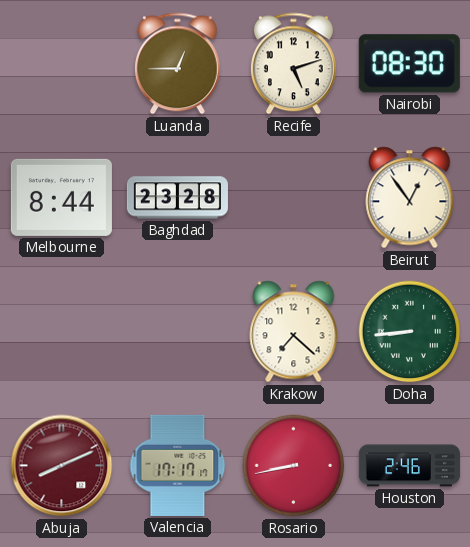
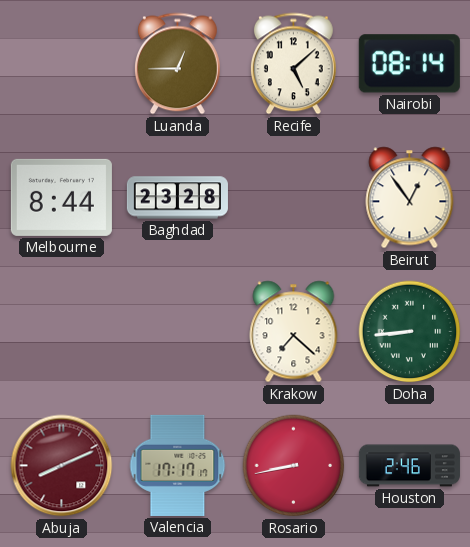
Recife: 5:12 -> 5:08
Nairobi: 08:30 -> 08:14
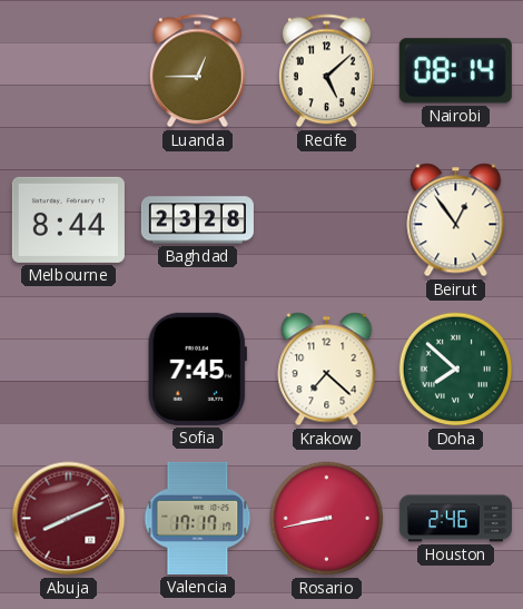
Sofia: none -> 7:45
Doha: 8:44 -> 7:52
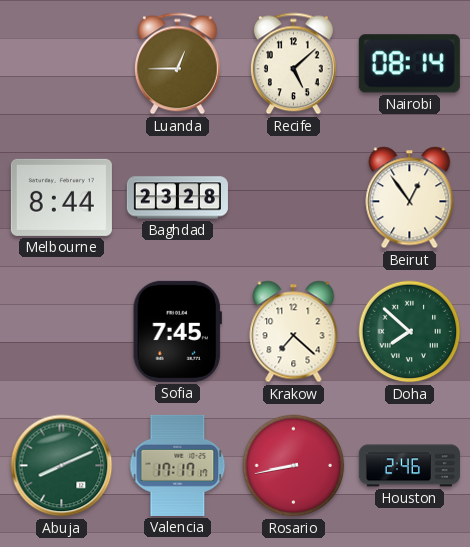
Abuja dial: burgundy -> green
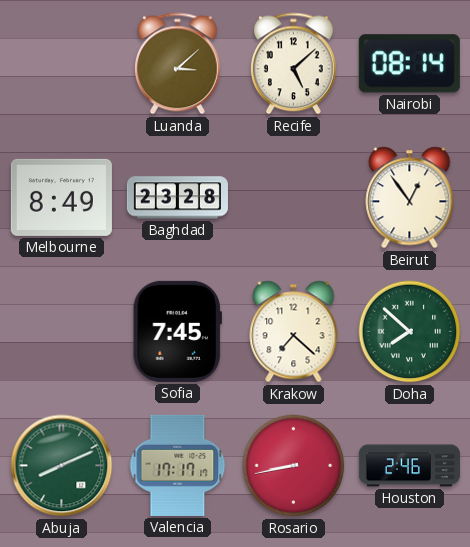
Luanda: 12:45 -> 3:08
Melbourne: 8:44 -> 8:49
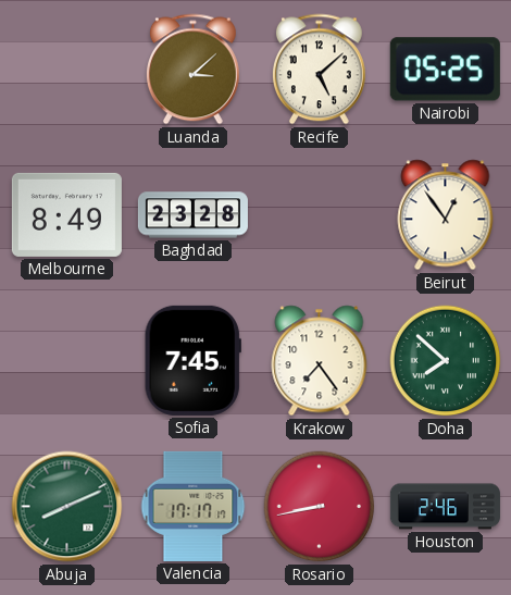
Nairobi: 08:14 -> 05:25
Krakow: 7:22 -> 7:24
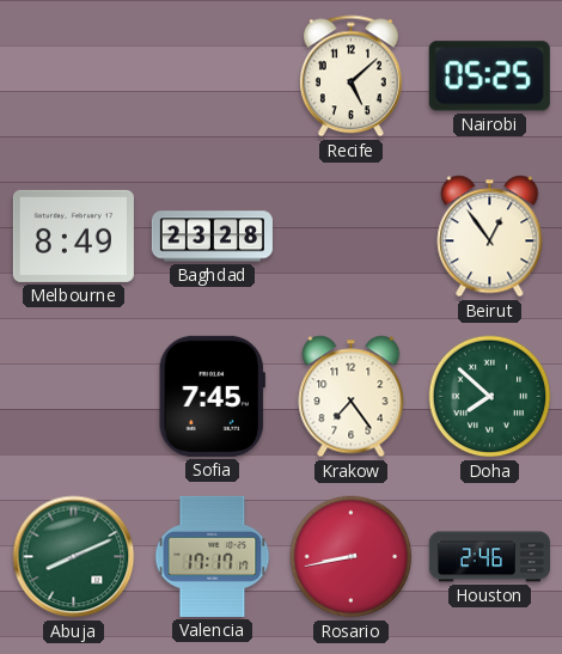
Luanda: 3:08 -> none
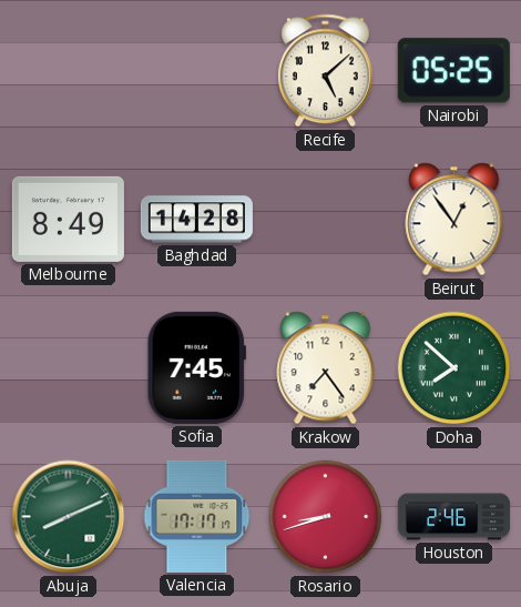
Baghdad: 23:28 -> 14:28
Rosario: 8:43 -> 8:42
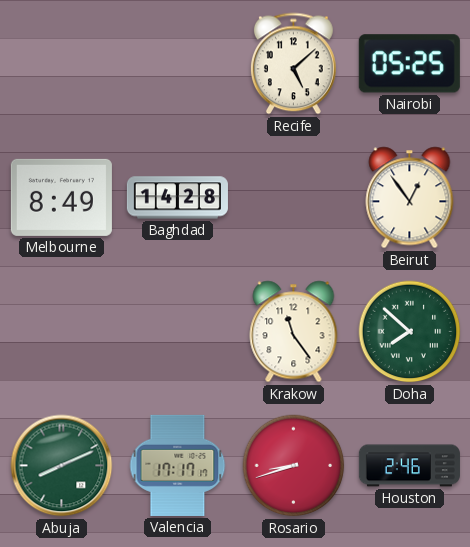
Sofia: 7:45 -> none
Krakow: 7:24 -> 11:24
